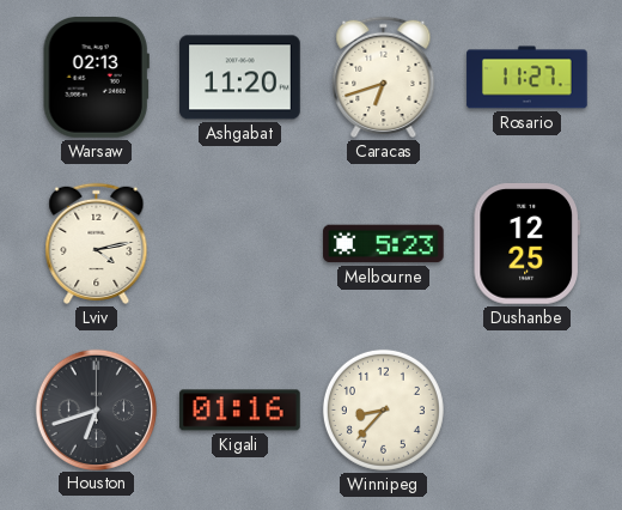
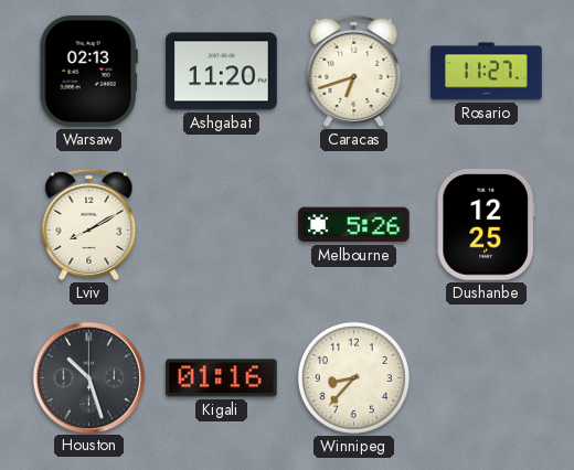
Lviv: 4:13 -> 8:10
Melbourne: 5:23 -> 5:26
Houston: 6:42 -> 10:27
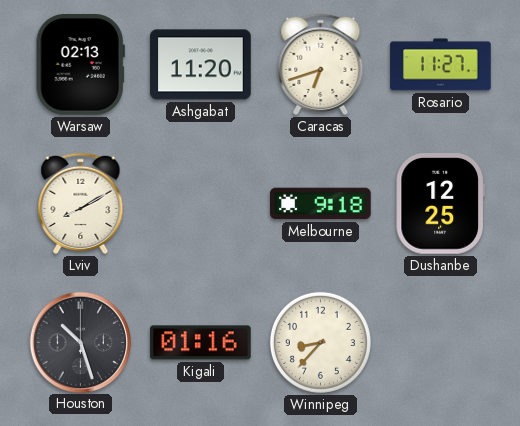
Melbourne: 5:26 -> 9:18
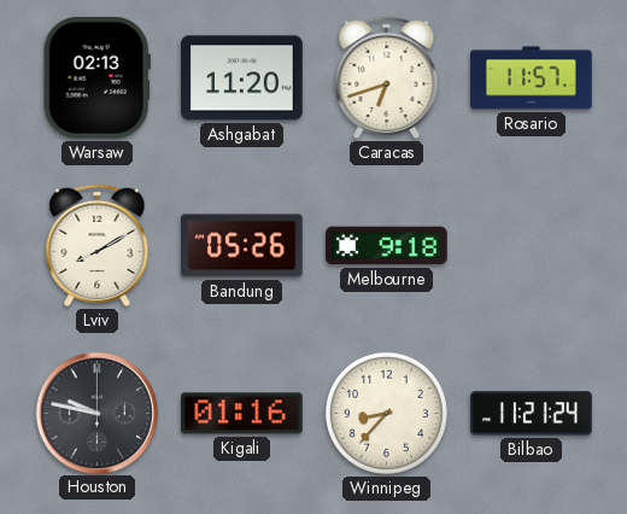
Rosario: 11:27 -> 11:57
Bandung: none -> 05:26
Dushanbe: 12:25 -> none
Houston: 10:27 -> 9:47
Bilbao: none -> 11:21
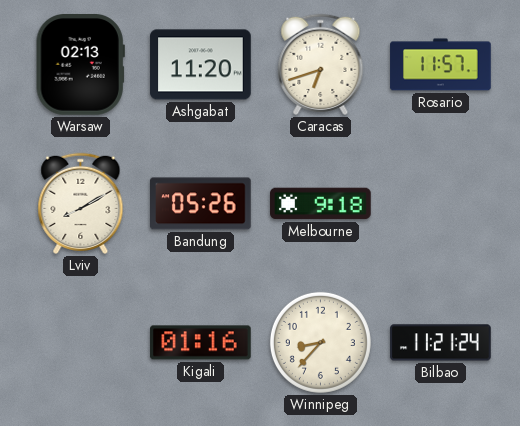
Houston: 9:47 -> none
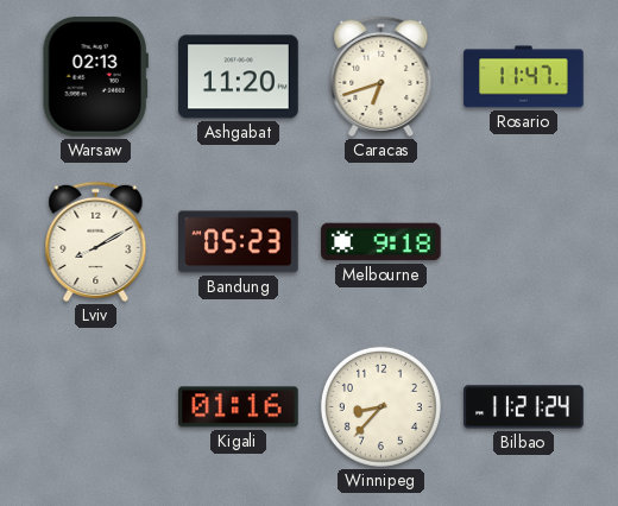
Rosario: 11:57 -> 11:47
Bandung: 05:26 -> 05:23
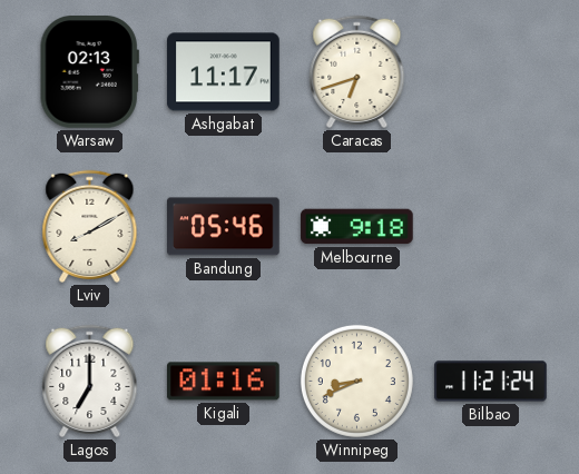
Ashgabat: 11:20 -> 11:17
Rosario: 11:47 -> none
Bandung: 05:23 -> 05:46
Lagos: none -> 7:00
Winnipeg: 8:37 -> 8:41
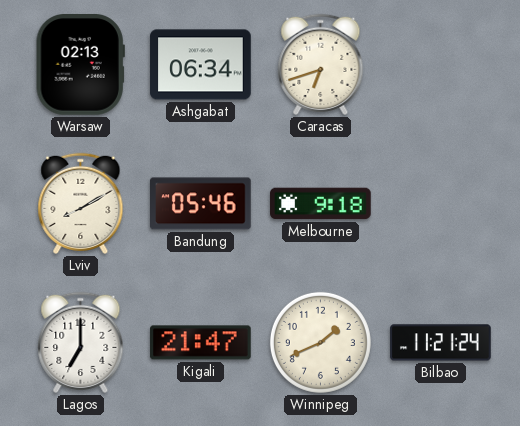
Ashgabat: 11:17 -> 06:34
Kigali: 01:16 -> 21:47
Winnipeg: 8:41 -> 1:41
